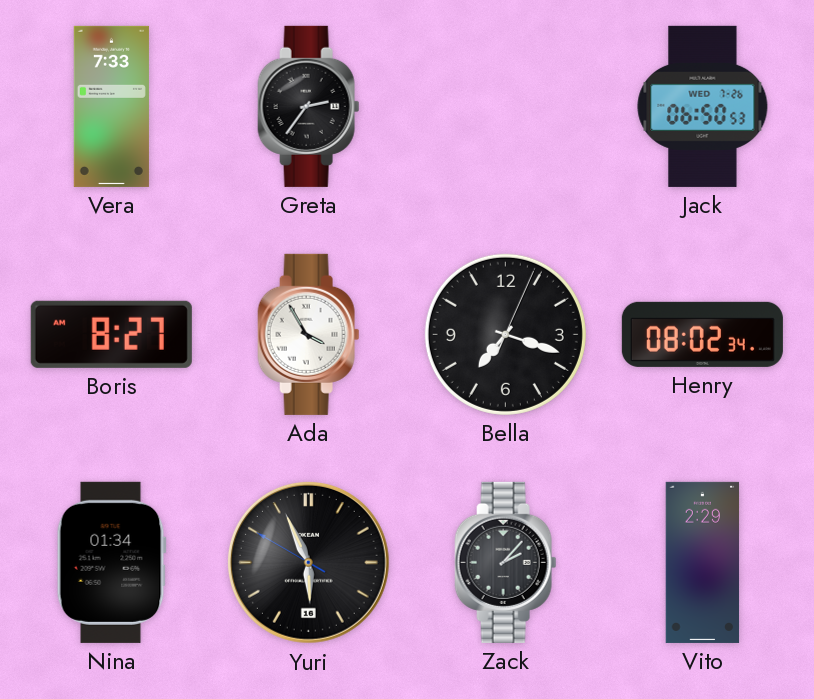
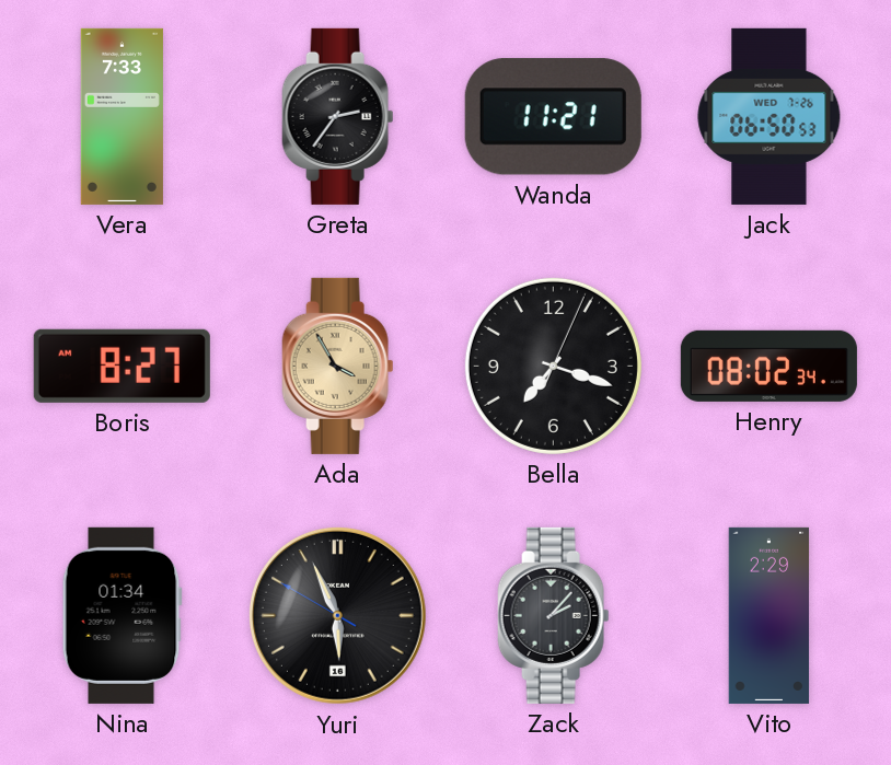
Wanda: none -> 11:21
Ada dial: white -> champagne
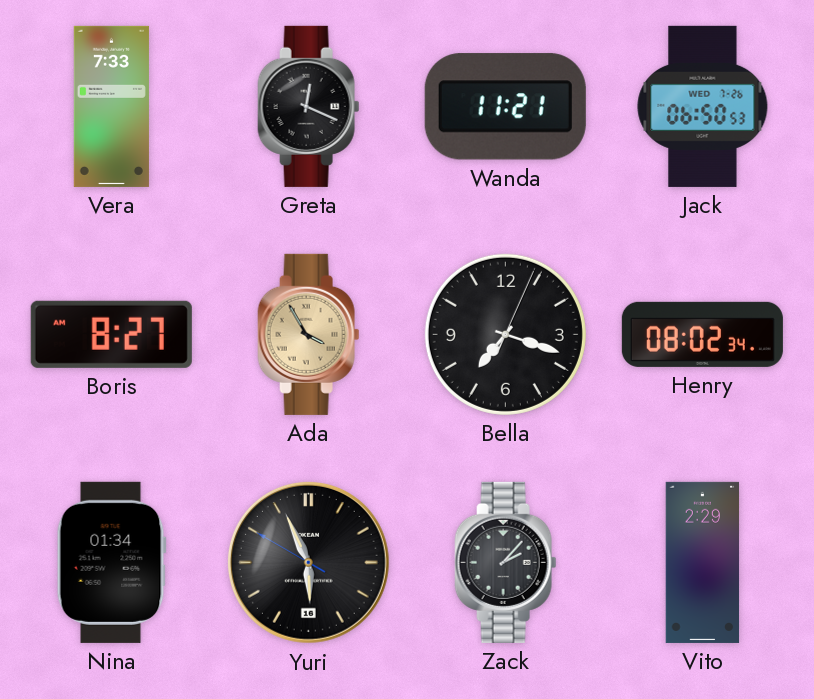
Greta: 2:36 -> 12:19
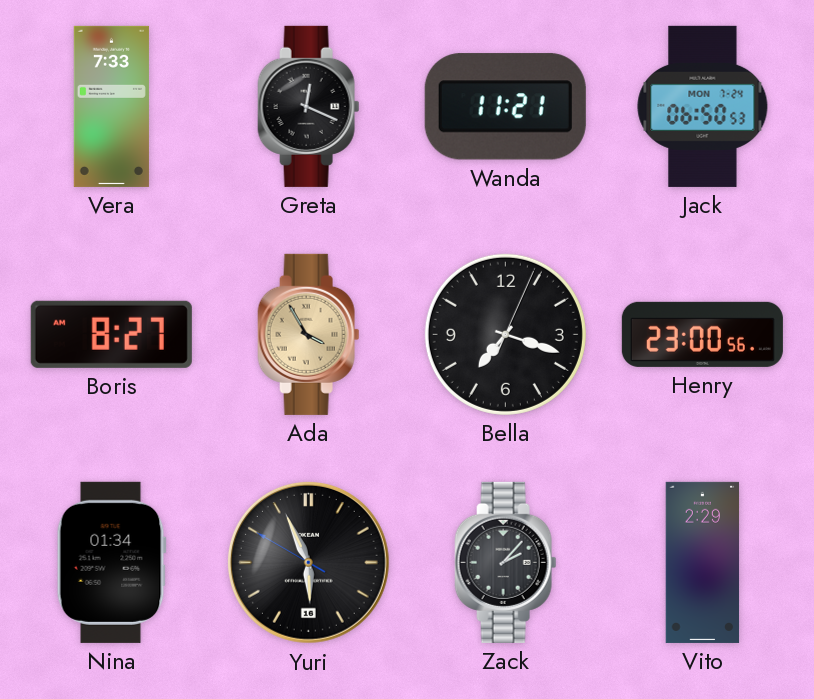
Jack date: WED 7-26 -> MON 7-24
Henry: 08:02 -> 23:00
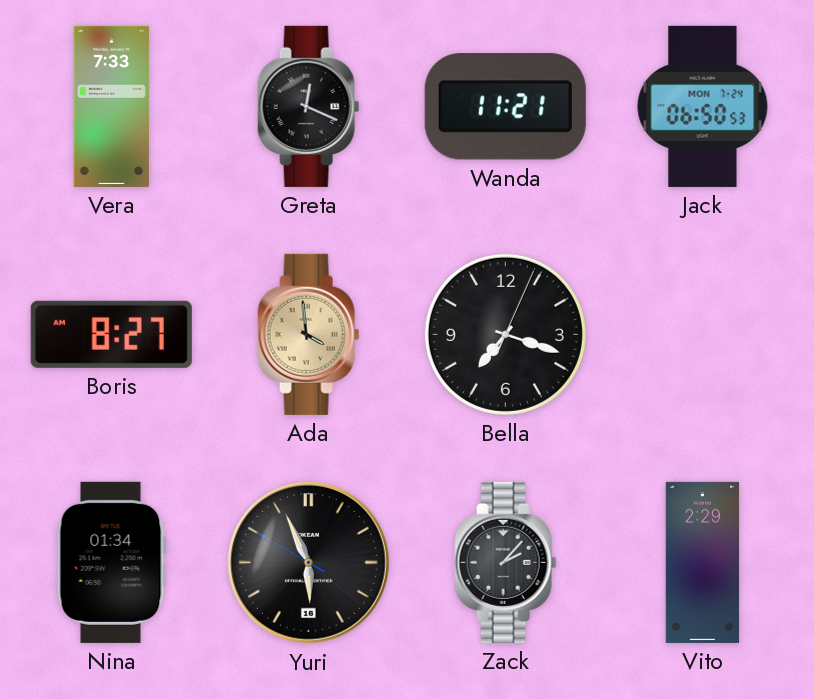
Ada: 3:55 -> 3:59
Henry: 23:00 -> none
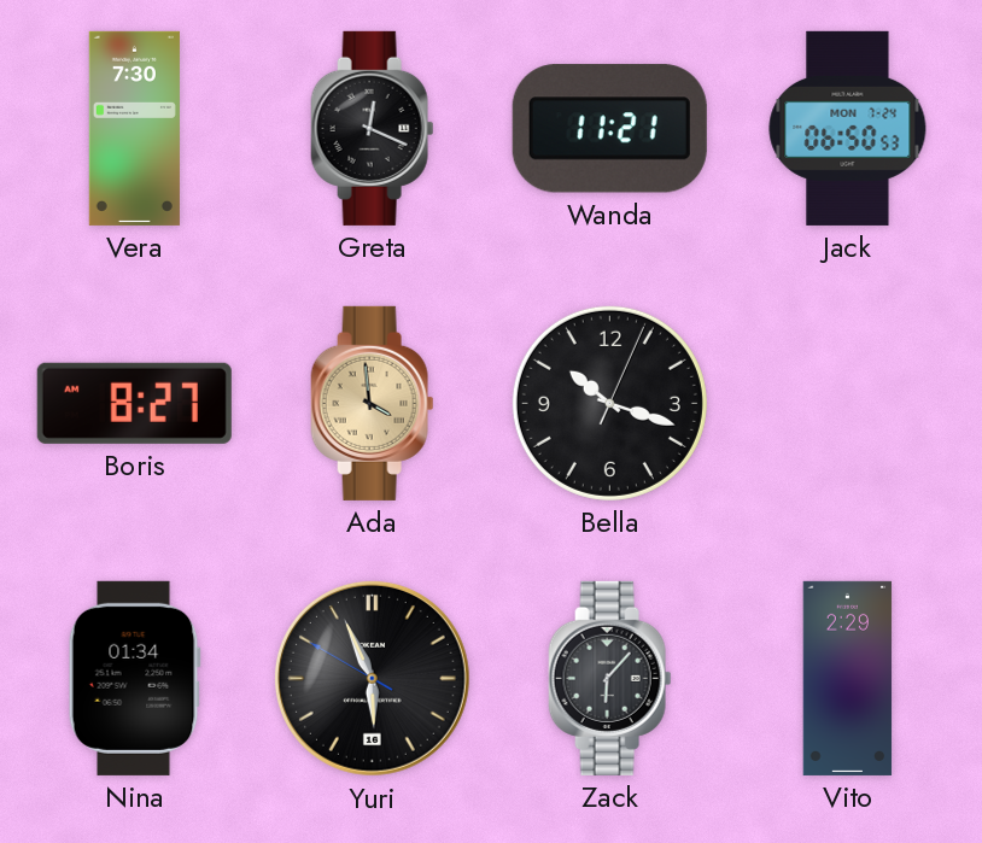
Vera: 7:33 -> 7:30
Bella: 7:18 -> 10:18
Zack: 2:07 -> 6:07
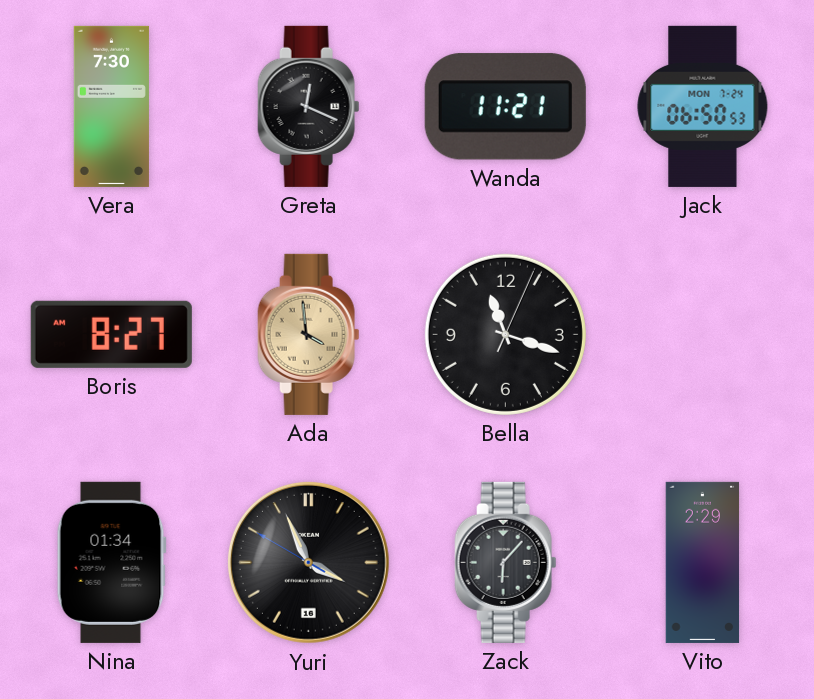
Bella: 10:18 -> 11:18
Yuri: 5:55 -> 3:55
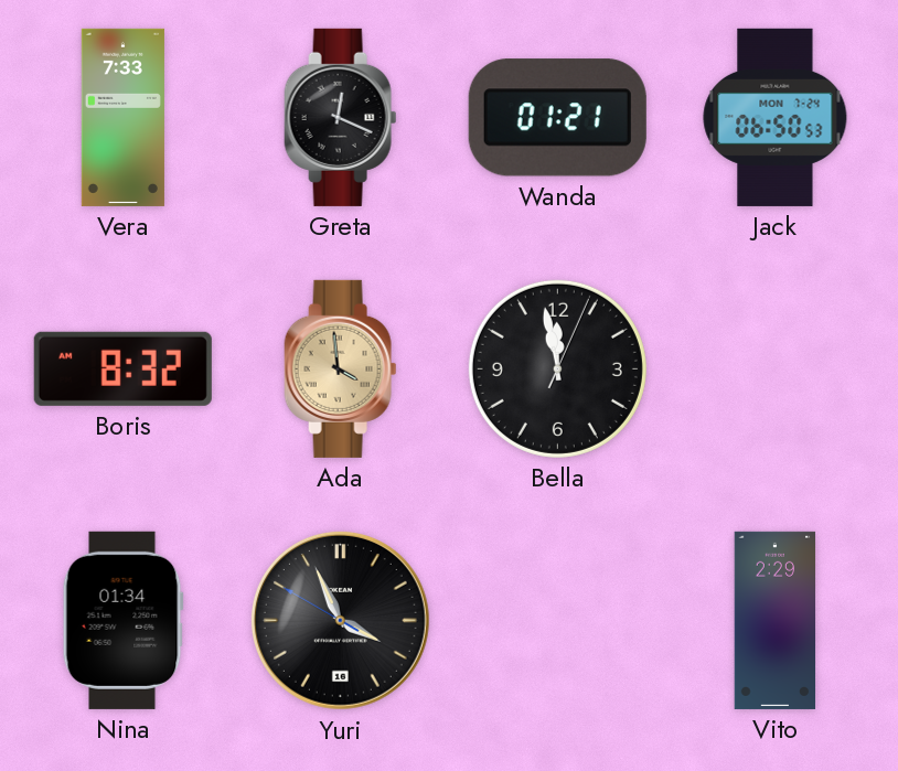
Vera: 7:30 -> 7:33
Wanda: 11:21 -> 01:21
Boris: 8:27 -> 8:32
Bella: 11:18 -> 11:58
Zack: 6:07 -> none
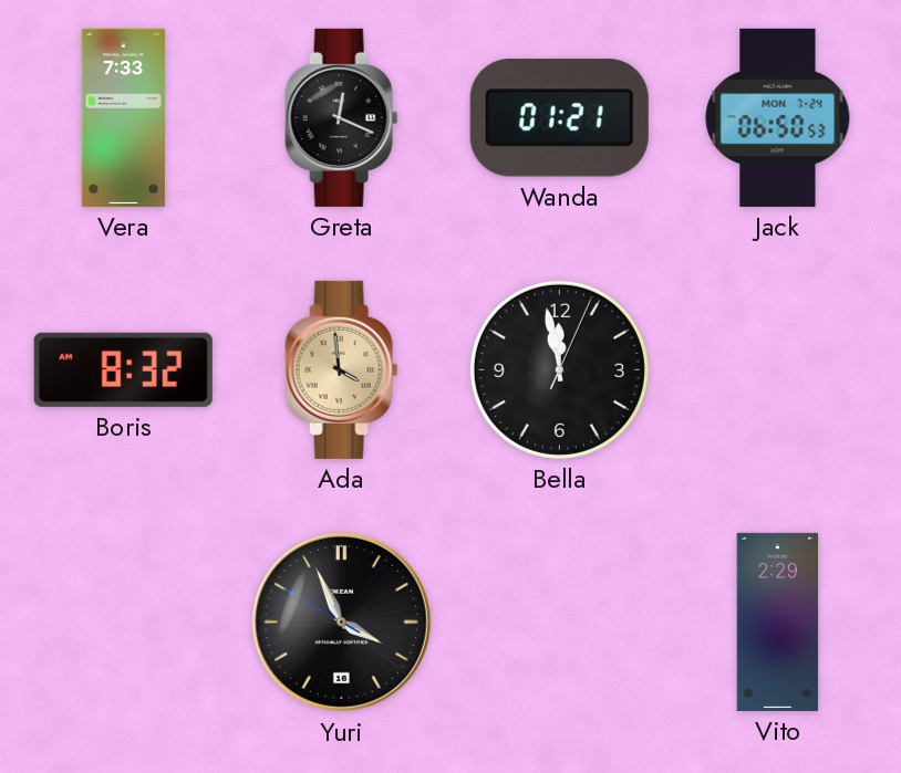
Nina: 01:34 -> none
